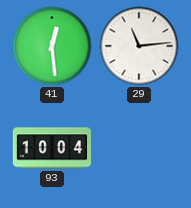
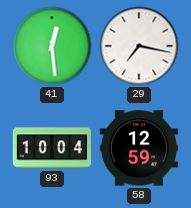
29: 11:14 -> 7:17
58: none -> 12:59
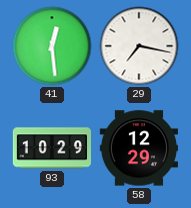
93: 10:04 -> 10:29
58: 12:59 -> 12:29
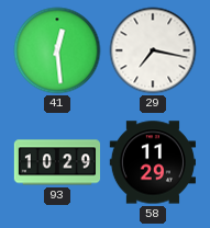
58: 12:29 -> 11:29
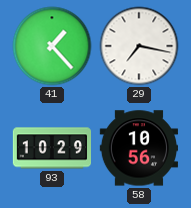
41: 12:29 -> 1:23
58: 11:29 -> 10:56
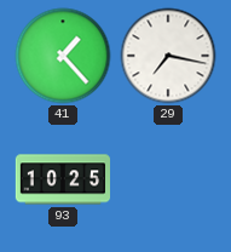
93: 10:29 -> 10:25
58: 10:56 -> none
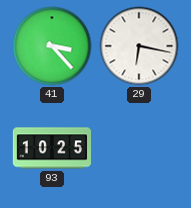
41: 1:23 -> 3:23
29: 7:17 -> 6:17
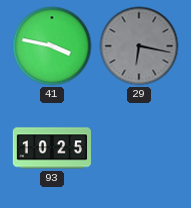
41: 3:23 -> 3:47
29 dial: white -> grey
